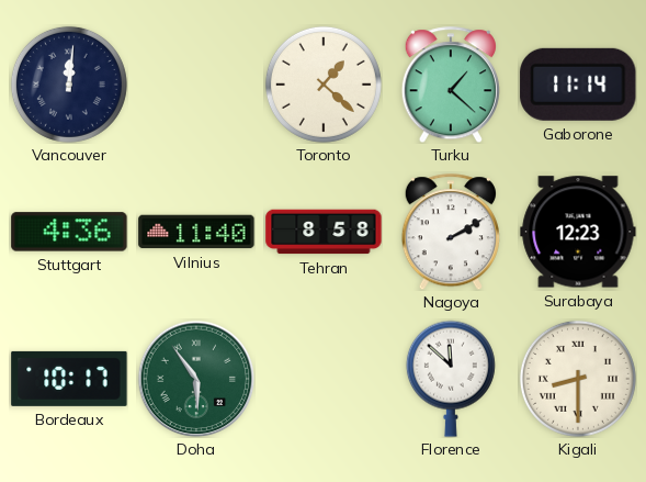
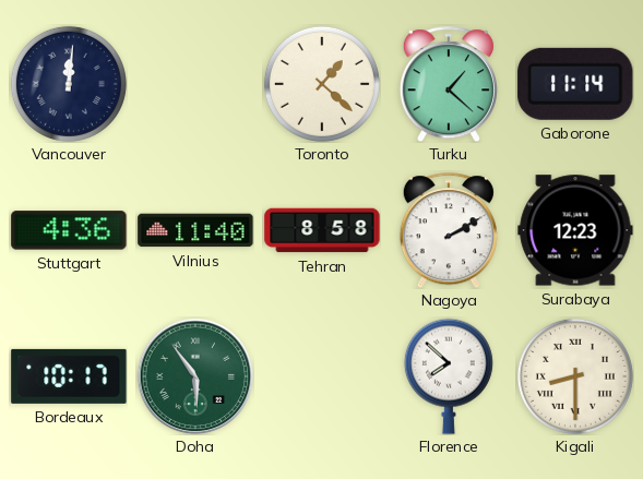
Florence: 11:52 -> 7:52
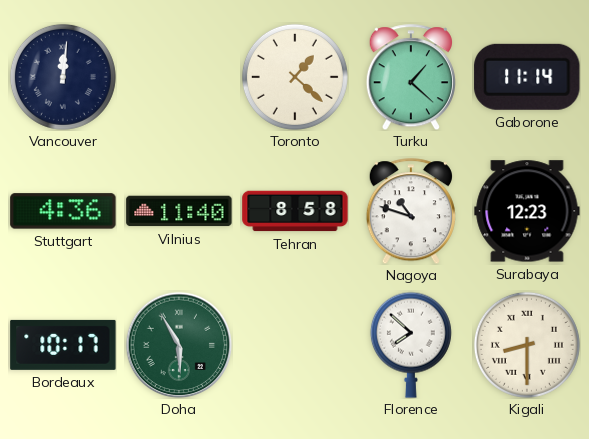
Nagoya: 2:10 -> 10:48
Doha: 5:54 -> 5:55
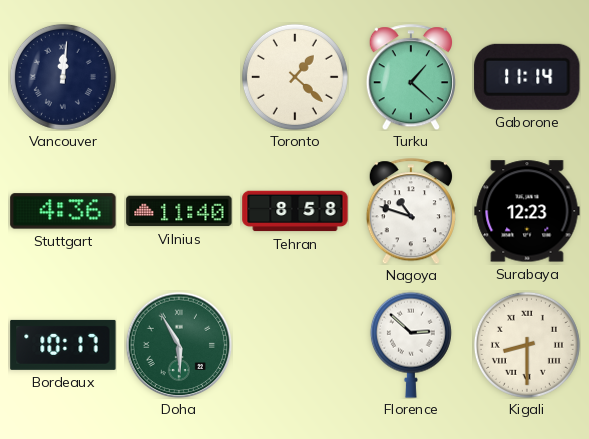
Florence: 7:52 -> 2:52
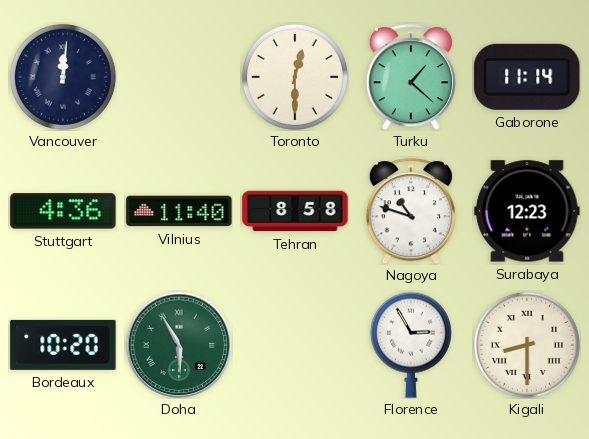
Toronto: 1:22 -> 12:30
Bordeaux: 10:17 -> 10:20
Florence: 2:52 -> 2:55
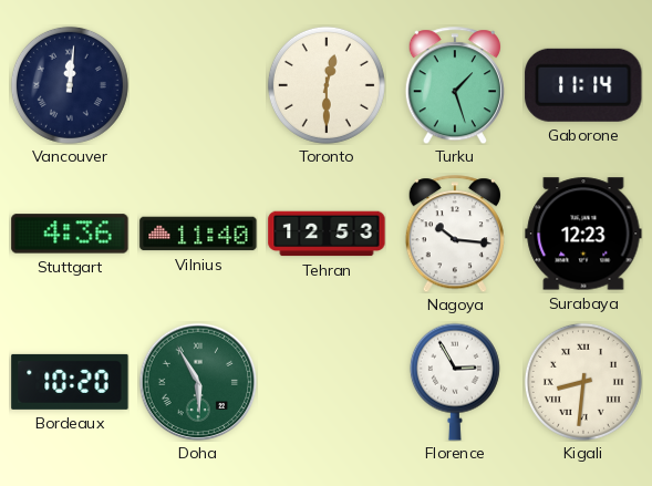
Turku: 1:22 -> 1:27
Tehran: 8:58 -> 12:53
Nagoya: 10:48 -> 10:16
Kigali: 8:30 -> 8:31
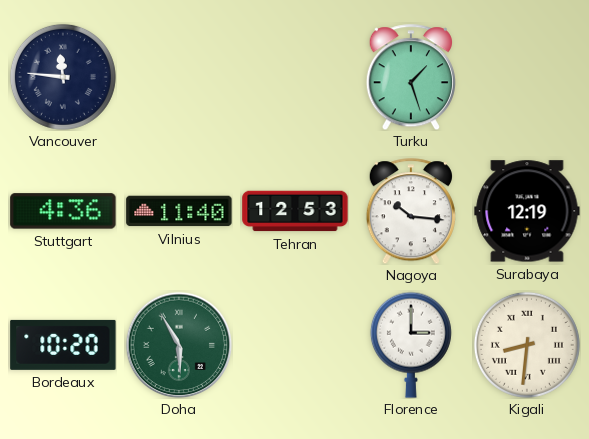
Vancouver: 12:01 -> 11:46
Toronto: 12:30 -> none
Gaborone: 11:14 -> none
Surabaya: 12:23 -> 12:19
Florence: 2:55 -> 3:00
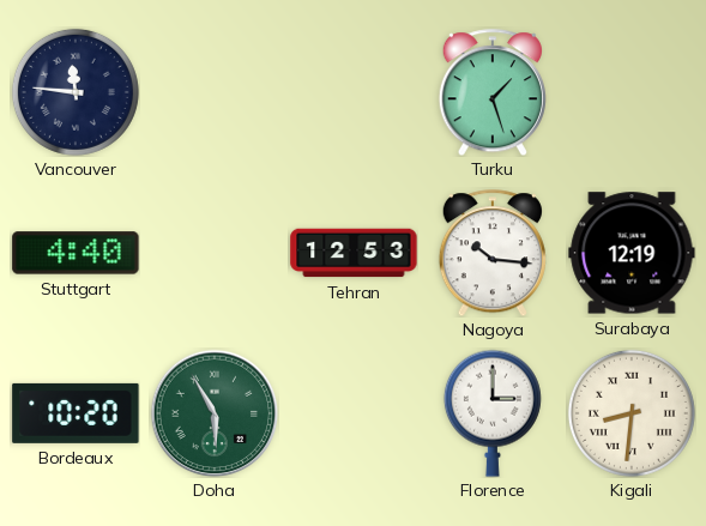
Stuttgart: 4:36 -> 4:40
Vilnius: 11:40 -> none
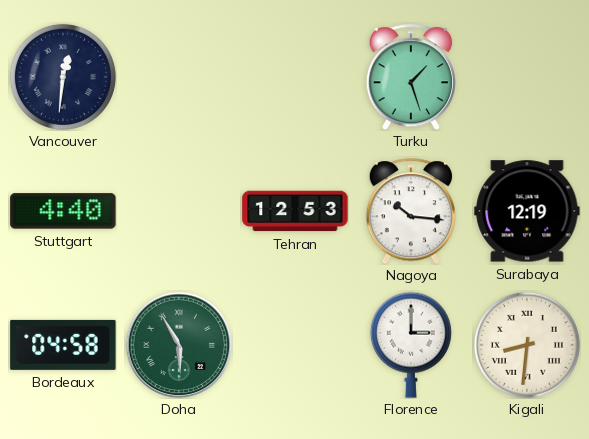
Vancouver: 11:46 -> 12:31
Bordeaux: 10:20 -> 04:58
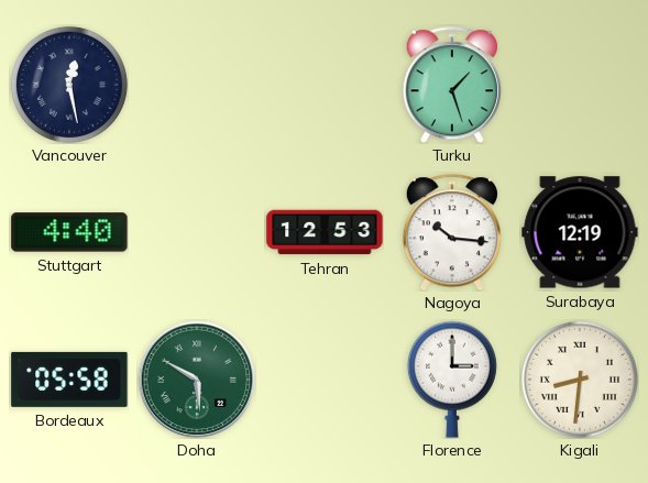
Vancouver: 12:31 -> 12:28
Bordeaux: 04:58 -> 05:58
Doha: 5:55 -> 5:50
